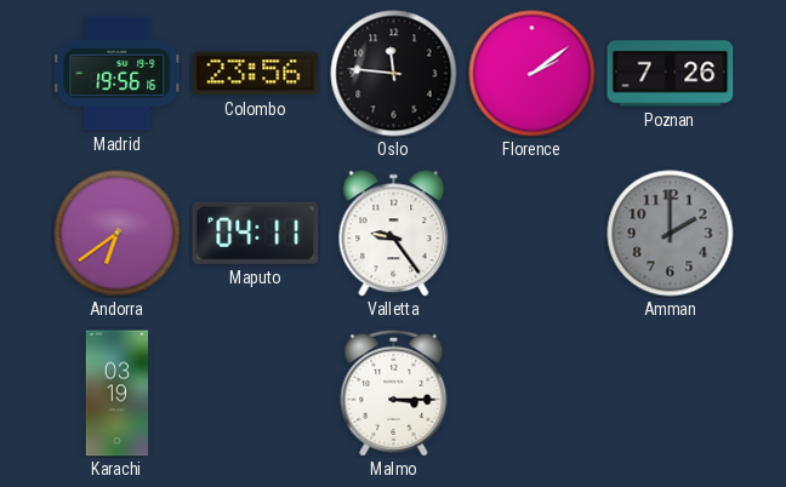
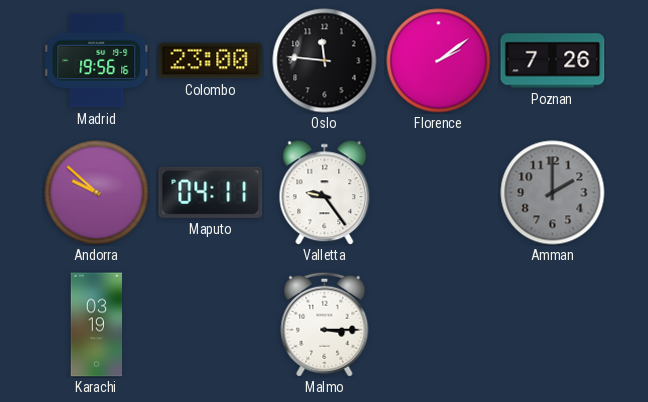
Colombo: 23:56 -> 23:00
Andorra: 6:39 -> 9:52
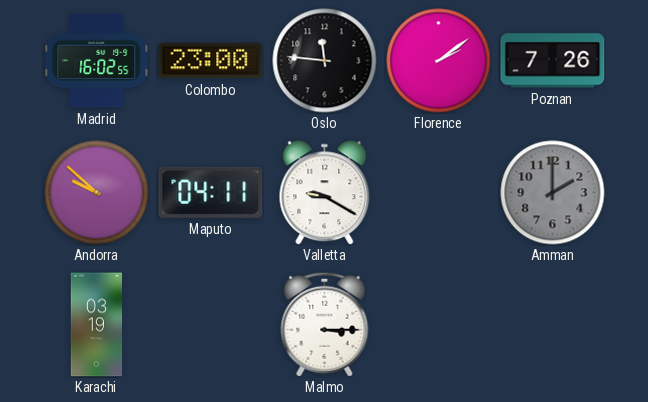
Madrid: 19:56 -> 16:02
Valletta: 9:24 -> 9:20
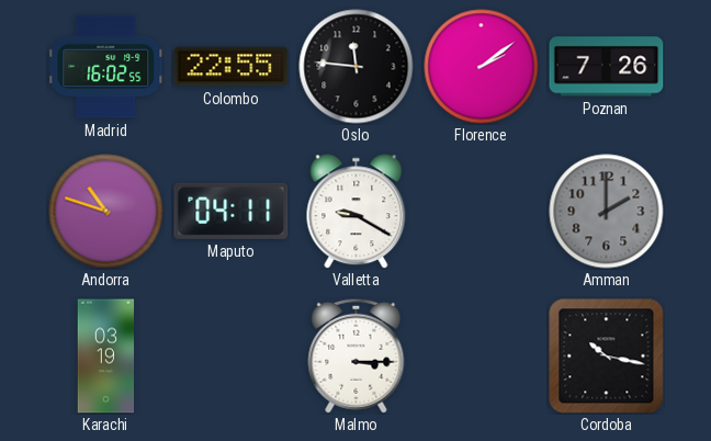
Colombo: 23:00 -> 22:55
Andorra: 9:52 -> 10:48
Cordoba: none -> 10:17
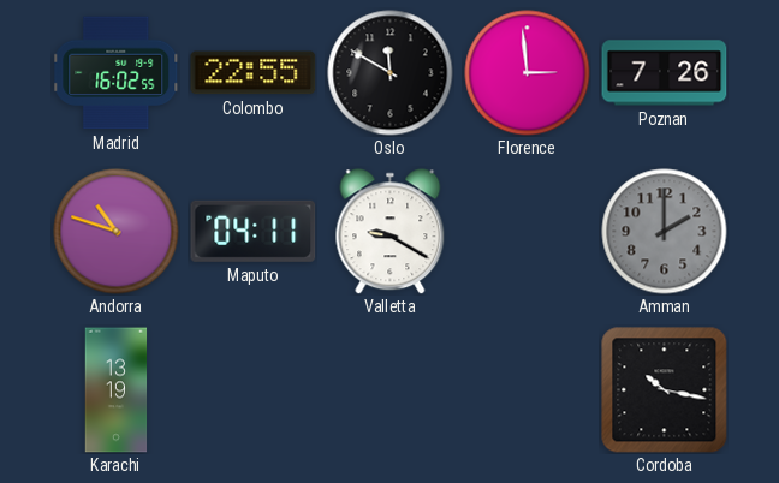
Oslo: 11:46 -> 11:50
Florence: 2:09 -> 2:59
Karachi: 03:19 -> 13:19
Malmo: 3:15 -> none
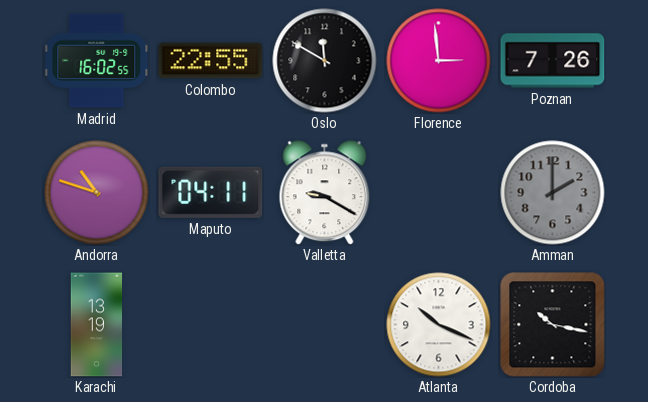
Atlanta: none -> 10:19
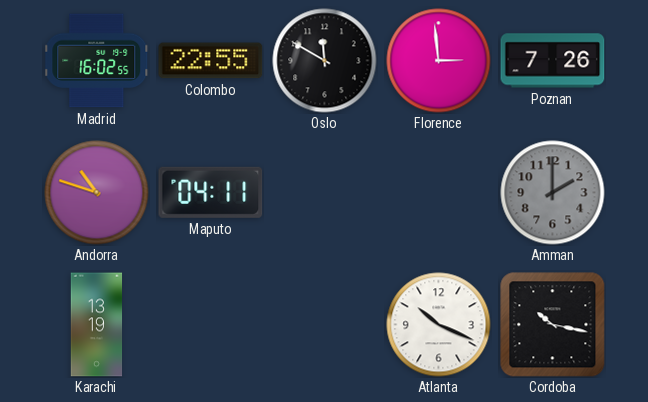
Valletta: 9:20 -> none
